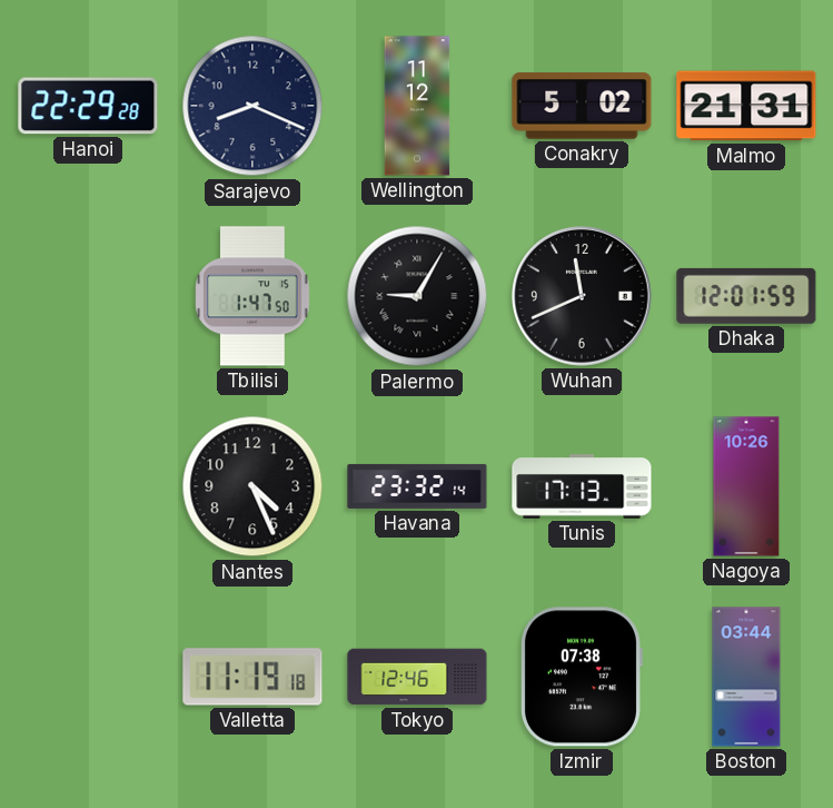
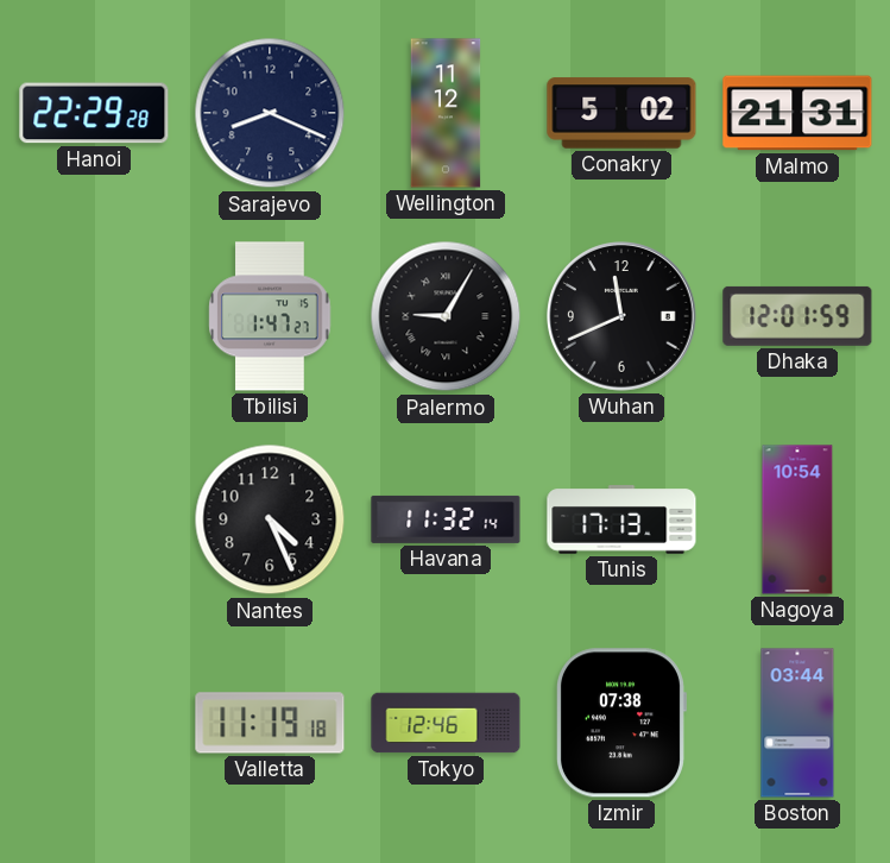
Tbilisi: 1:47:50 -> 1:47:27
Havana: 23:32 -> 11:32
Nagoya: 10:26 -> 10:54
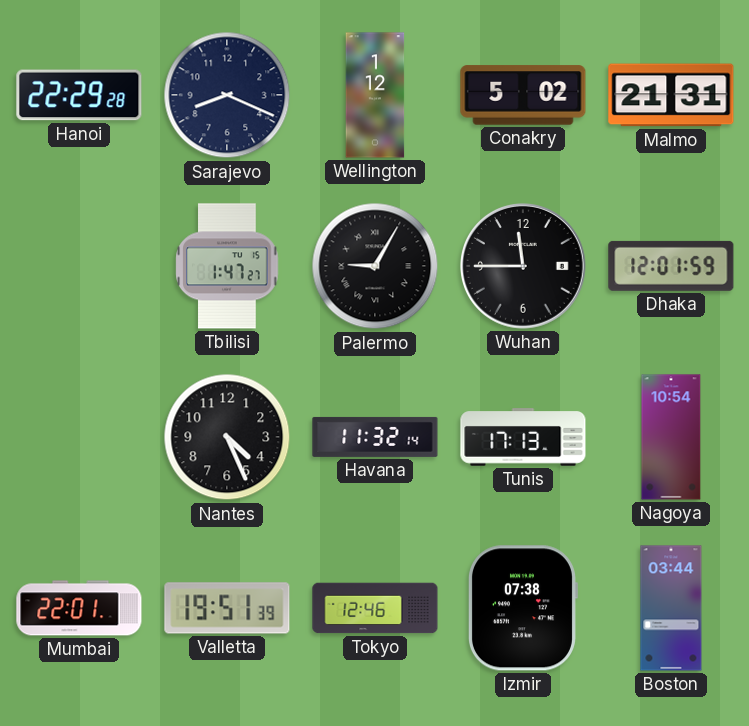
Wellington: 11:12 -> 1:12
Wuhan: 11:41 -> 11:45
Mumbai: none -> 22:01
Valletta: 11:19 -> 19:51
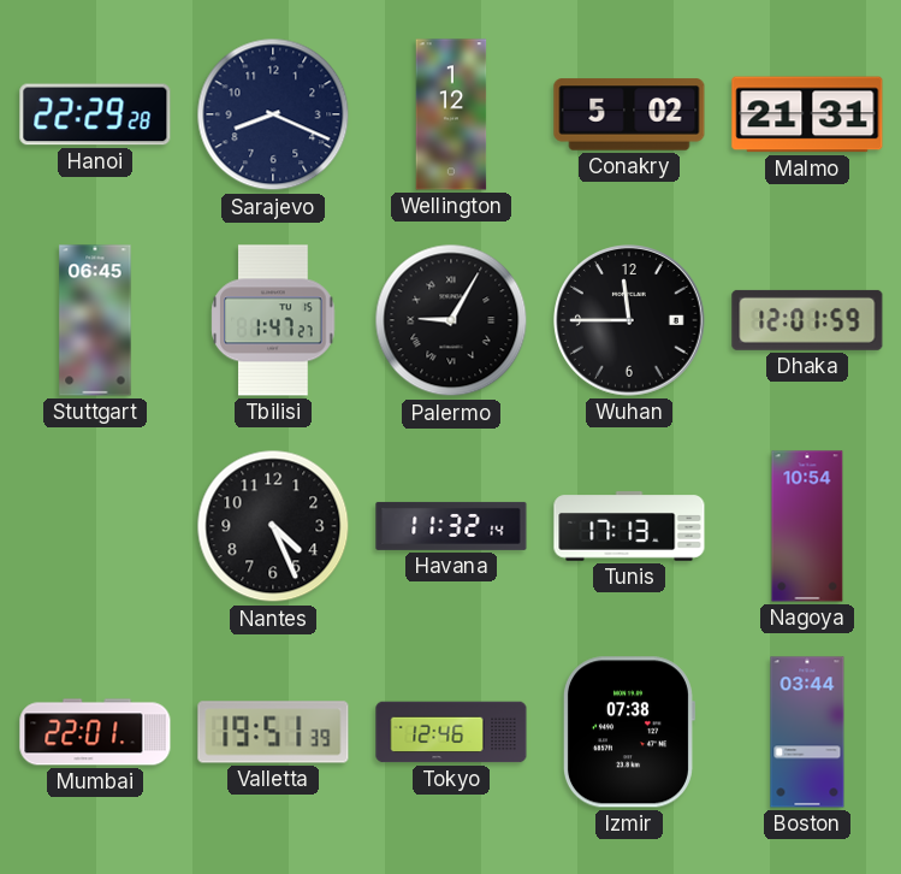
Stuttgart: none -> 06:45
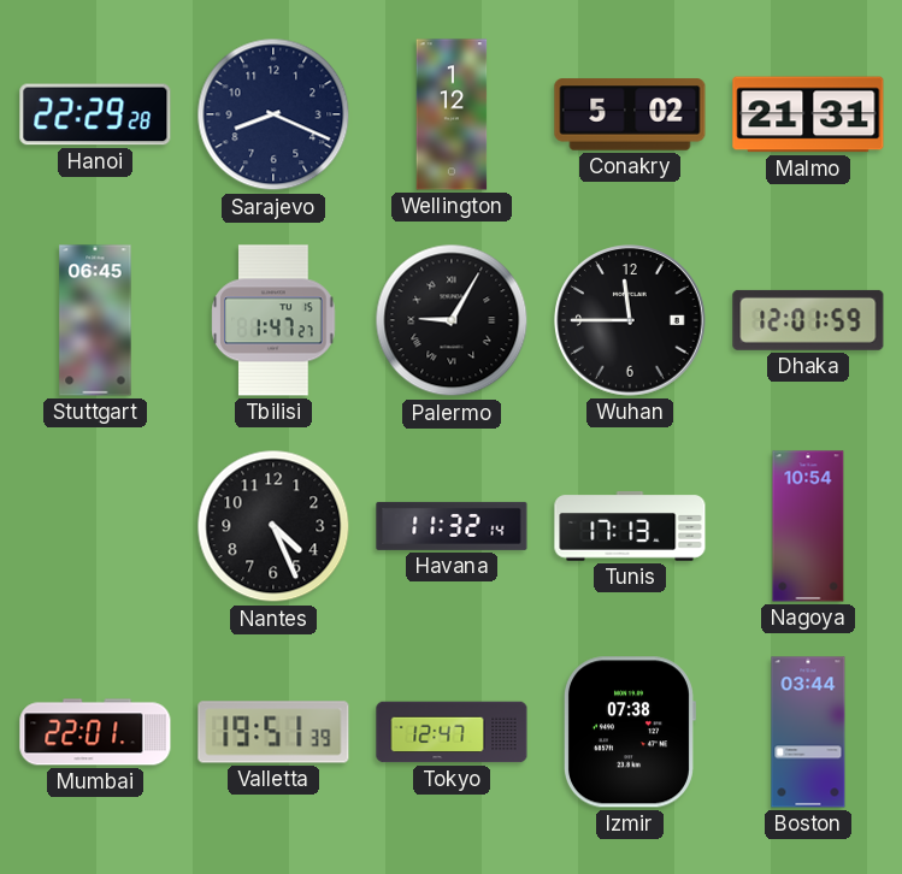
Tokyo: 12:46 -> 12:47
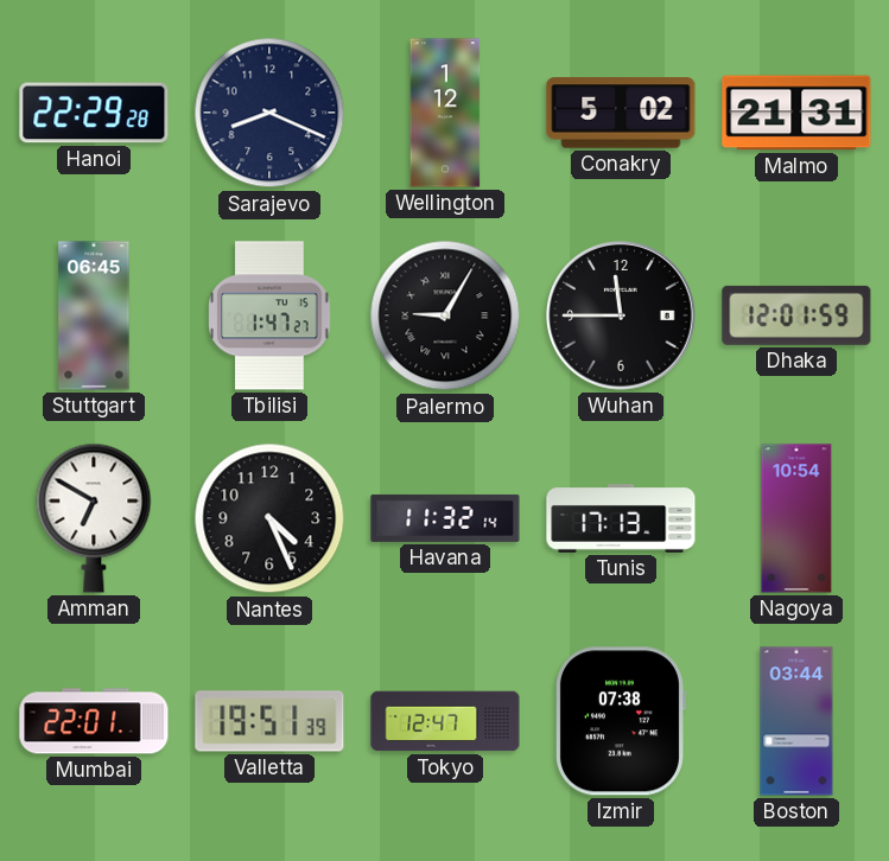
Amman: none -> 6:50
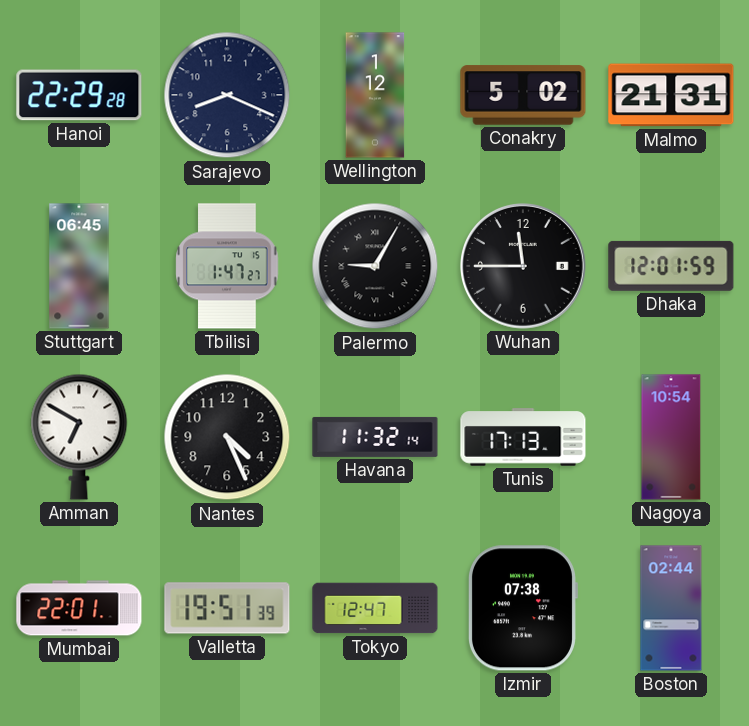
Boston: 03:44 -> 02:44
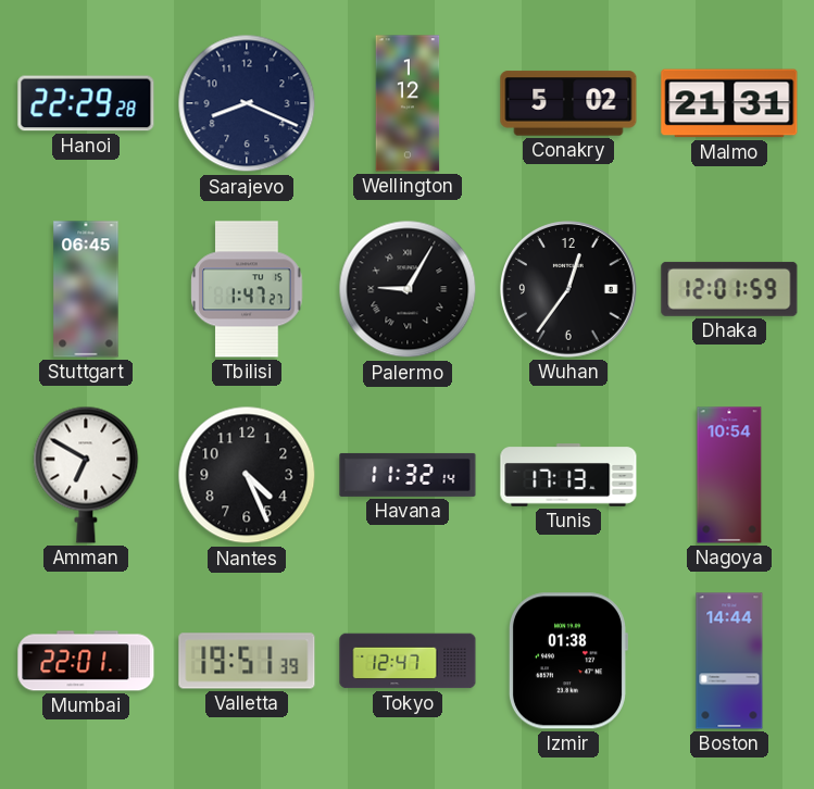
Wuhan: 11:45 -> 12:36
Izmir: 07:38 -> 01:38
Boston: 02:44 -> 14:44
